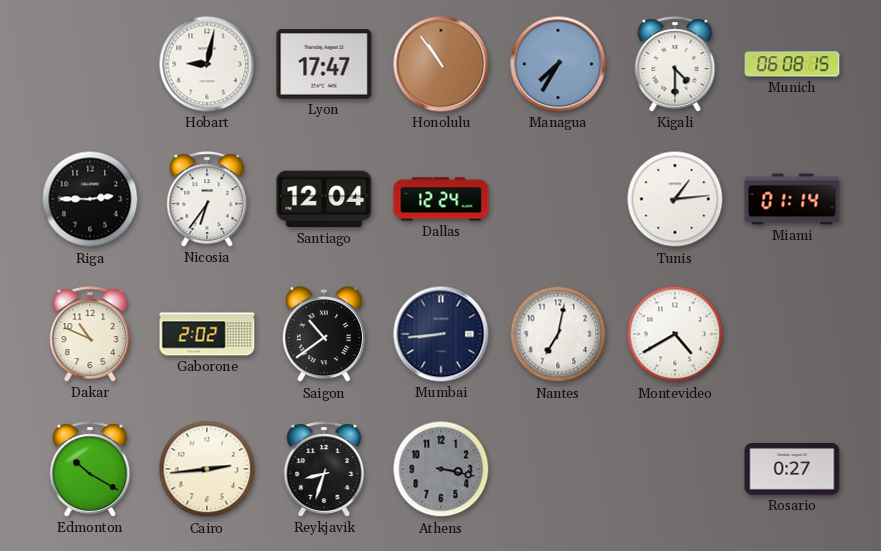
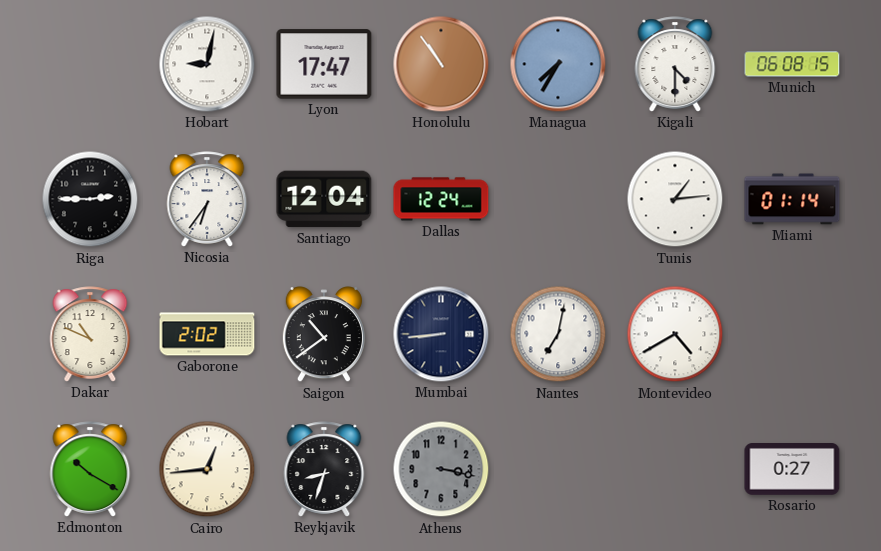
Cairo: 2:44 -> 12:44
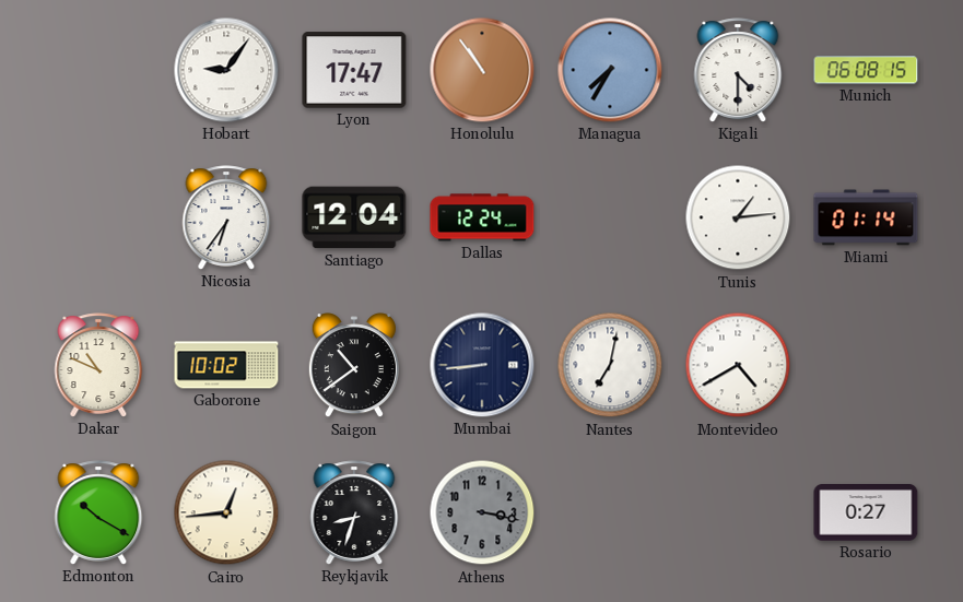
Hobart: 9:02 -> 9:06
Riga: 2:45 -> none
Gaborone: 2:02 -> 10:02
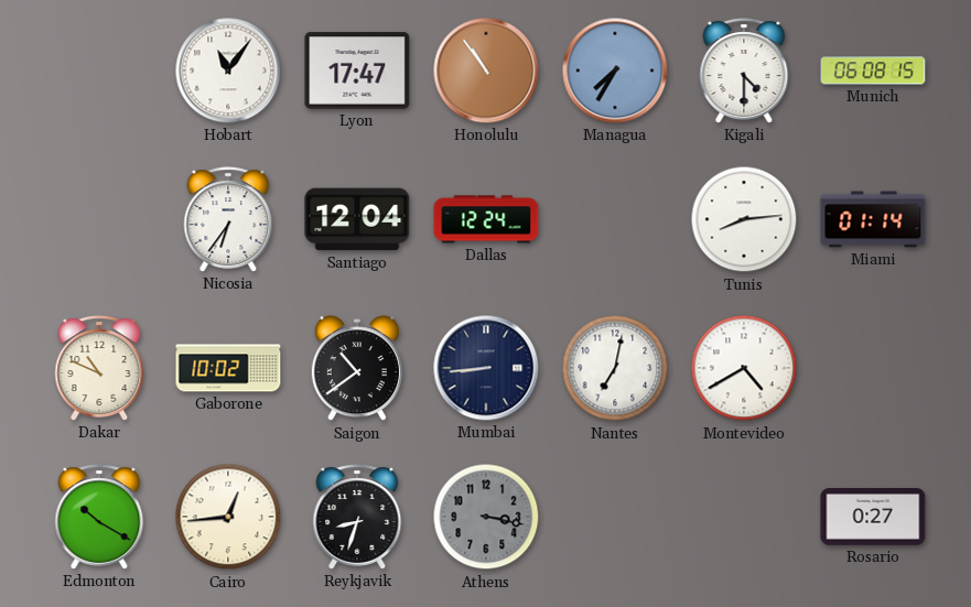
Hobart: 9:06 -> 11:06
Tunis: 1:14 -> 8:14
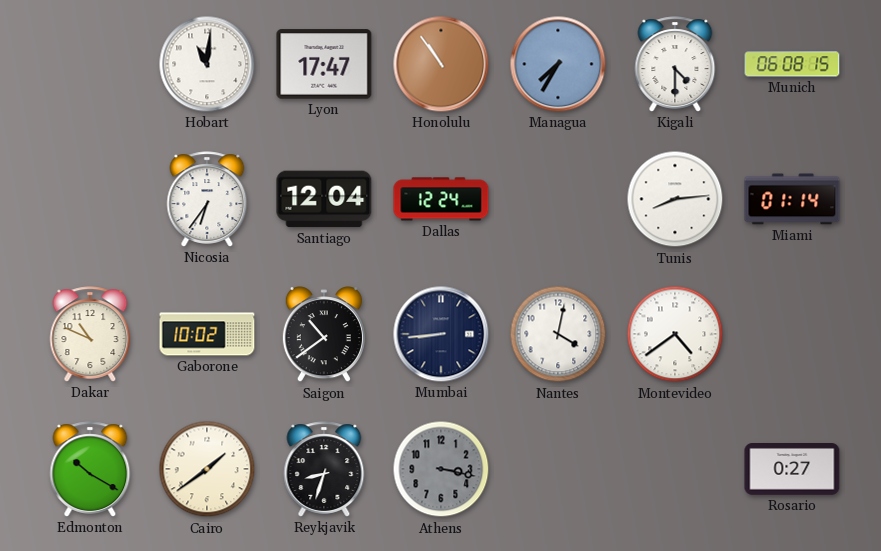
Hobart: 11:06 -> 11:01
Nantes: 7:02 -> 4:02
Montevideo: 4:40 -> 4:39
Cairo: 12:44 -> 1:39
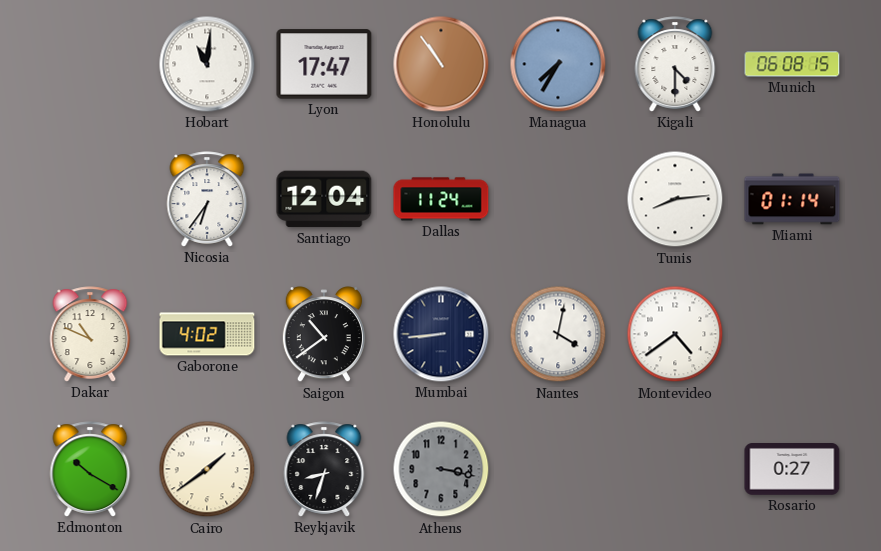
Dallas: 12:24 -> 11:24
Gaborone: 10:02 -> 4:02
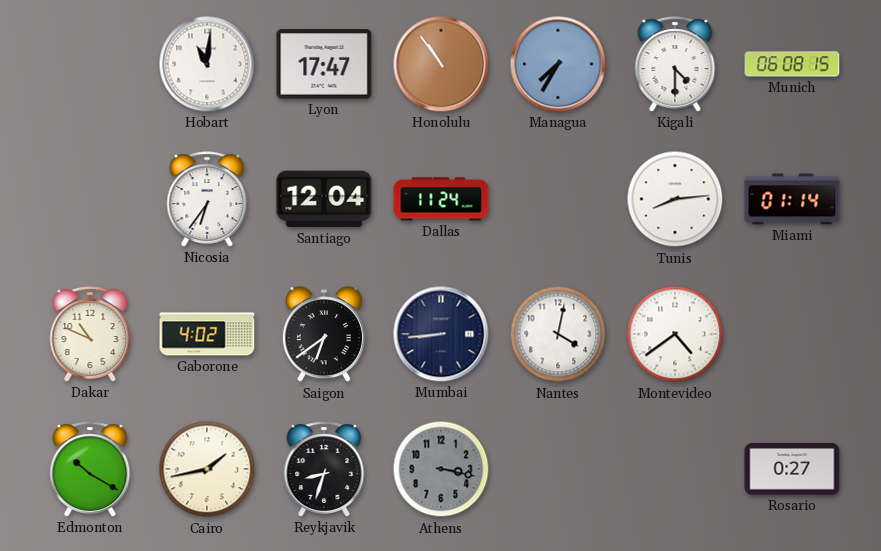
Saigon: 10:39 -> 6:39
Cairo: 1:39 -> 1:43
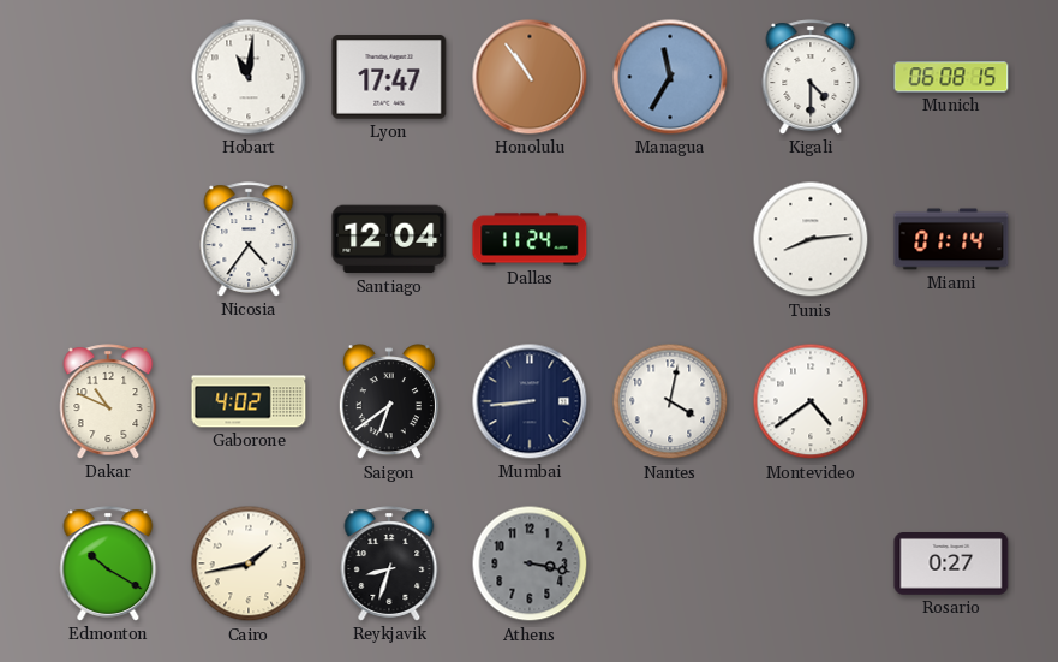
Managua: 7:35 -> 11:35
Nicosia: 6:36 -> 4:36
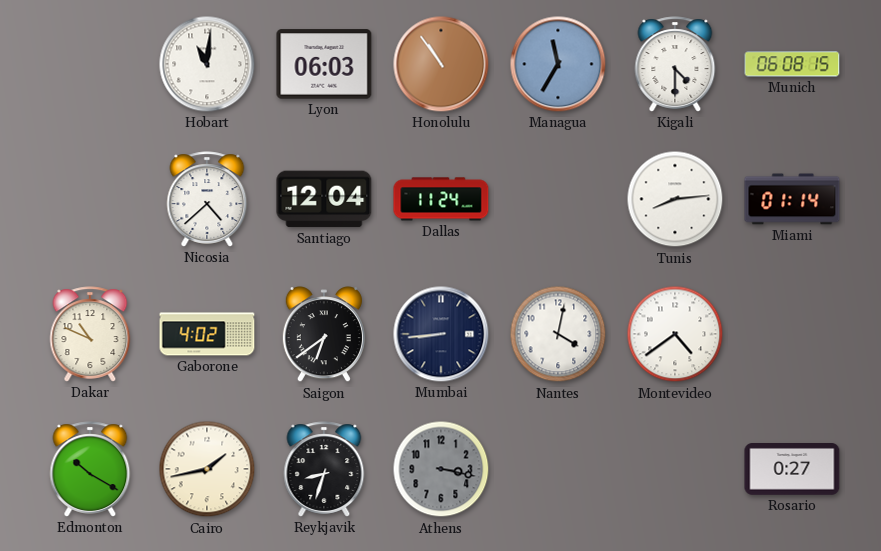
Lyon: 17:47 -> 06:03
Nicosia: 4:36 -> 4:38
